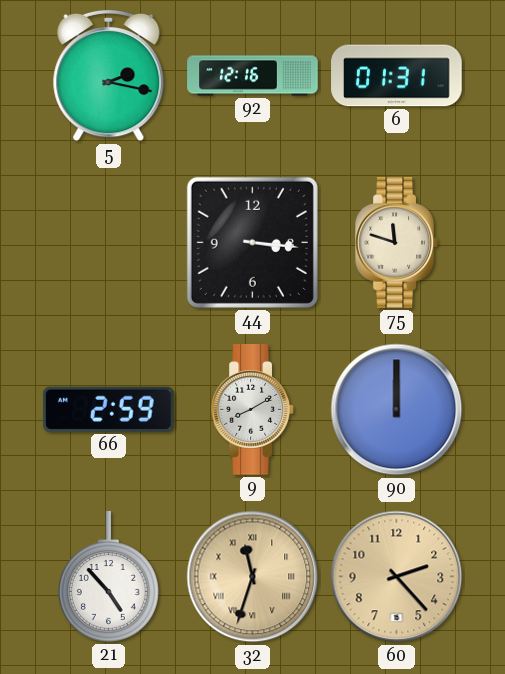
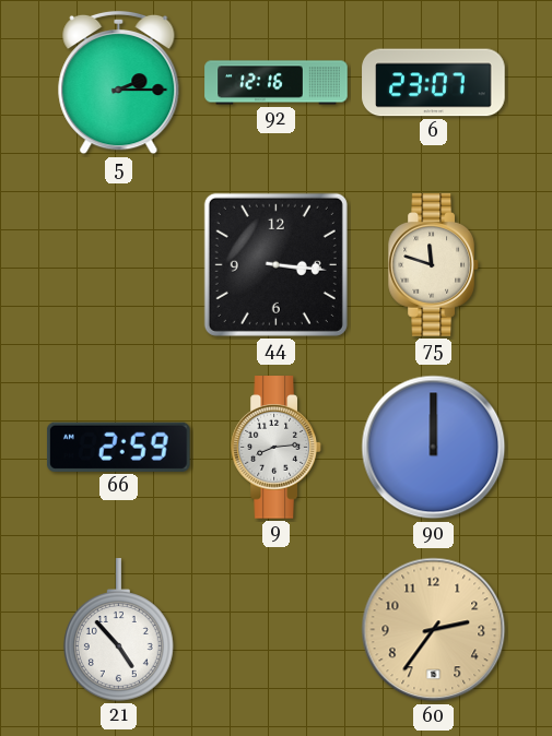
5: 2:17 -> 2:15
6: 01:31 -> 23:07
9: 8:10 -> 8:14
32: 11:33 -> none
60: 2:23 -> 2:36
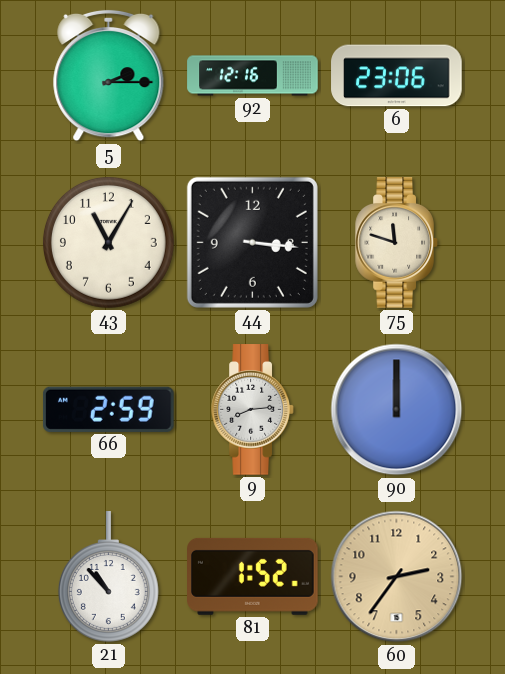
6: 23:07 -> 23:06
43: none -> 11:05
21: 4:53 -> 10:53
81: none -> 1:52
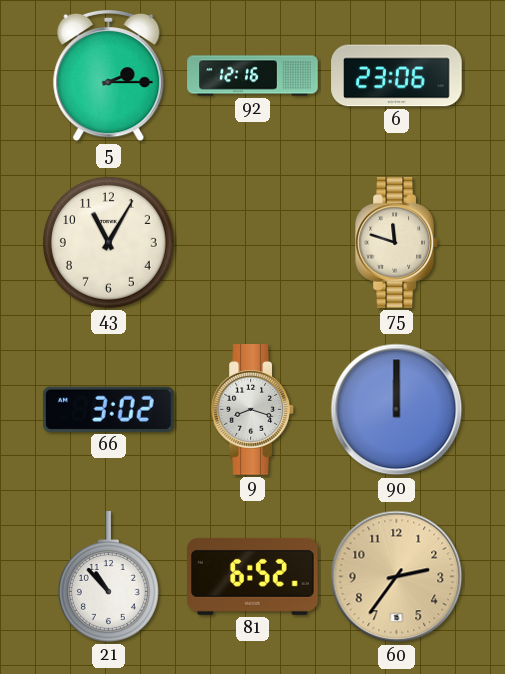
44: 3:16 -> none
66: 2:59 -> 3:02
9: 8:14 -> 8:18
81: 1:52 -> 6:52
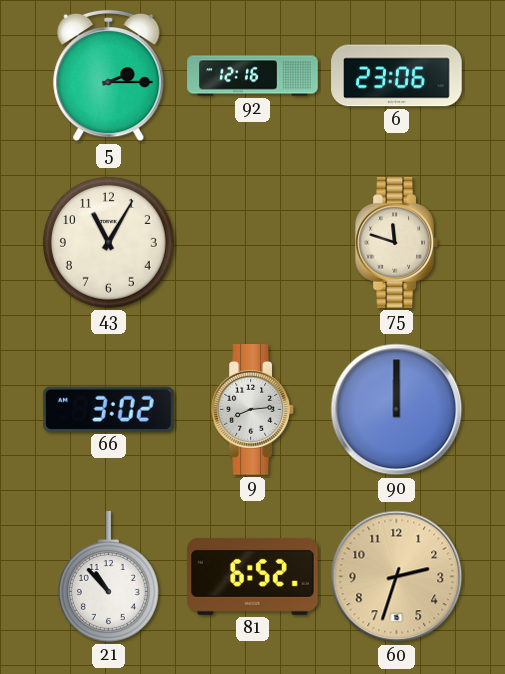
9: 8:18 -> 8:14
60: 2:36 -> 2:33
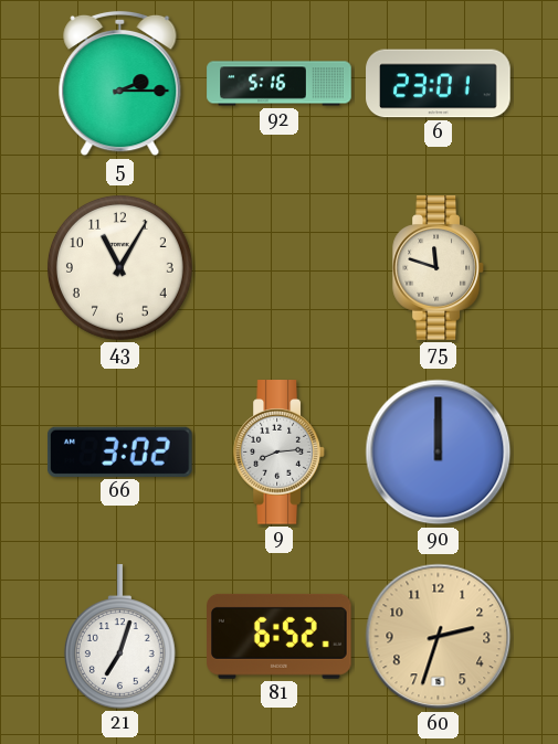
92: 12:16 -> 5:16
6: 23:06 -> 23:01
21: 10:53 -> 7:03
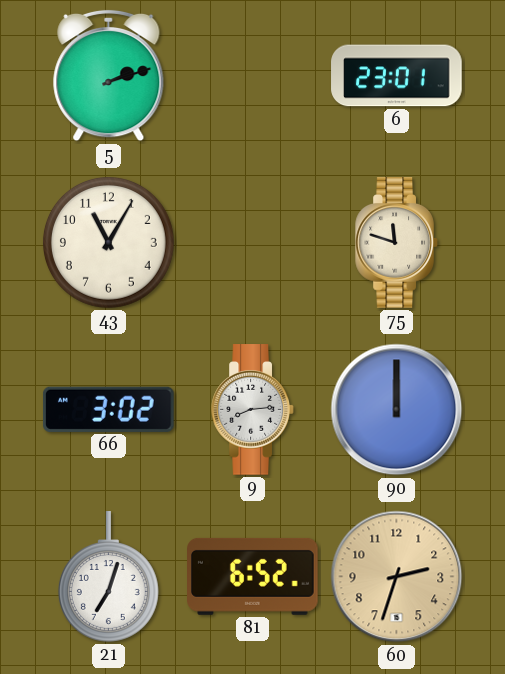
5: 2:15 -> 2:12
92: 5:16 -> none
